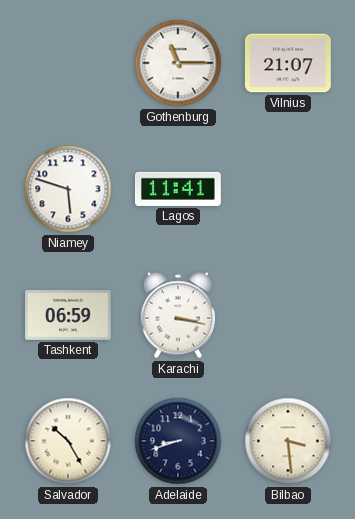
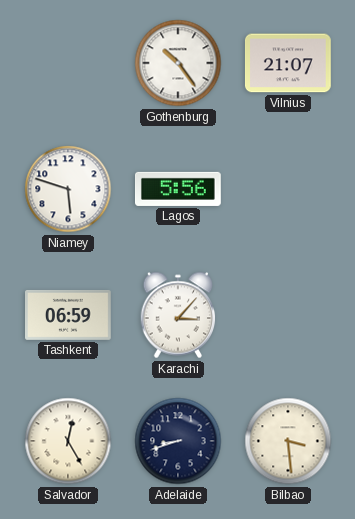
Gothenburg: 11:15 -> 10:24
Lagos: 11:41 -> 5:56
Karachi: 3:17 -> 3:07
Salvador: 10:25 -> 12:25
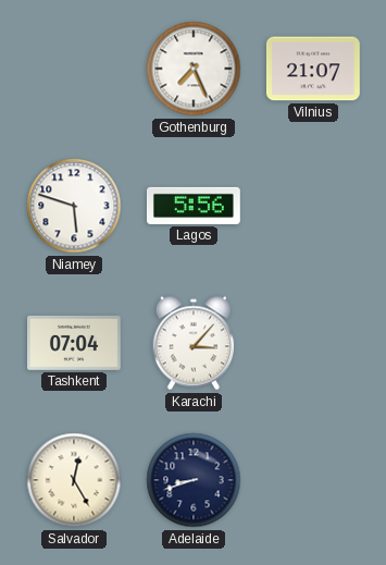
Gothenburg: 10:24 -> 7:26
Tashkent: 06:59 -> 07:04
Bilbao: 3:29 -> none
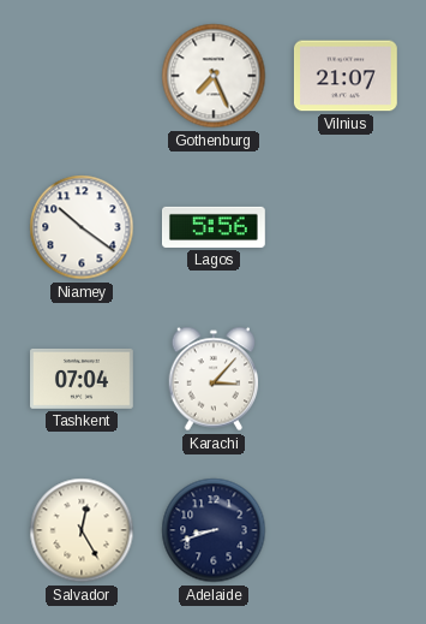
Niamey: 5:48 -> 10:21
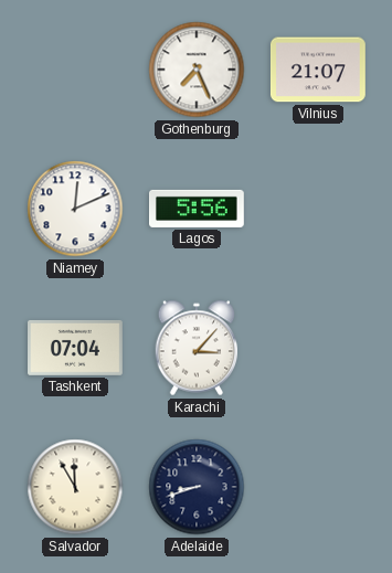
Niamey: 10:21 -> 12:11
Salvador: 12:25 -> 11:55
